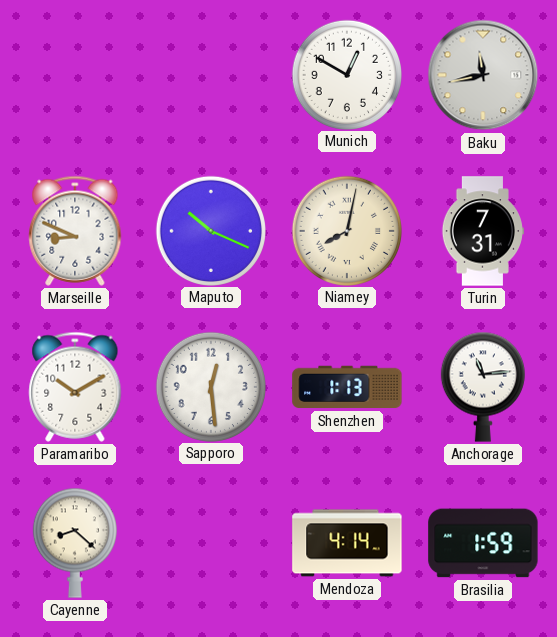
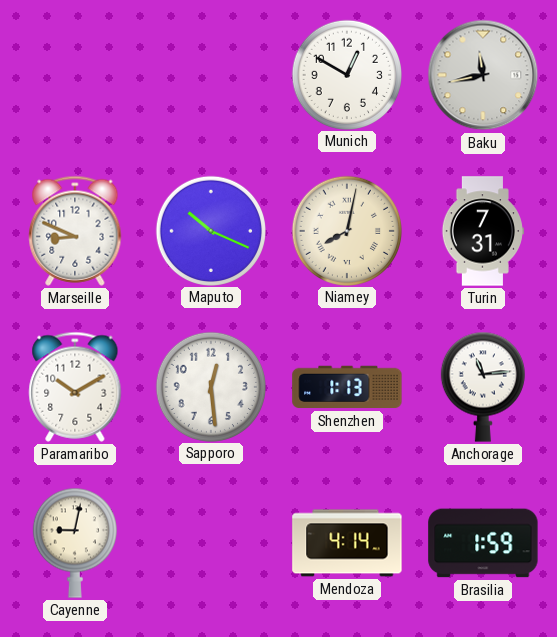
Cayenne: 8:22 -> 9:02
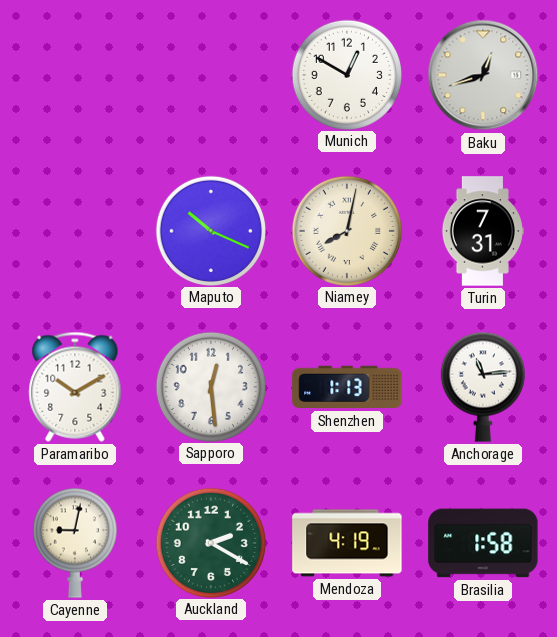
Baku: 11:43 -> 12:42
Marseille: 8:49 -> none
Auckland: none -> 2:20
Mendoza: 4:14 -> 4:19
Brasilia: 1:59 -> 1:58
